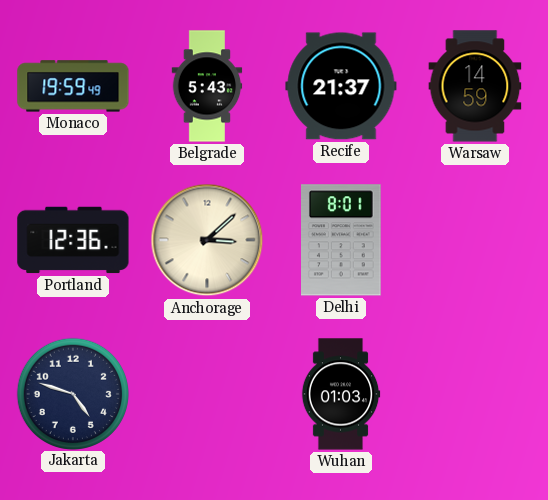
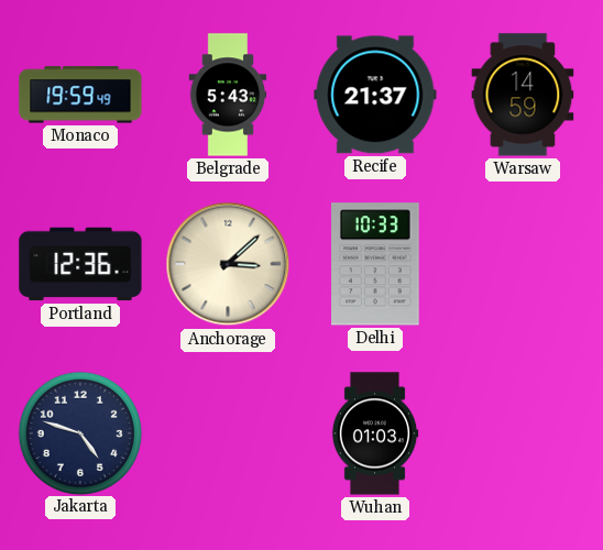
Delhi: 8:01 -> 10:33
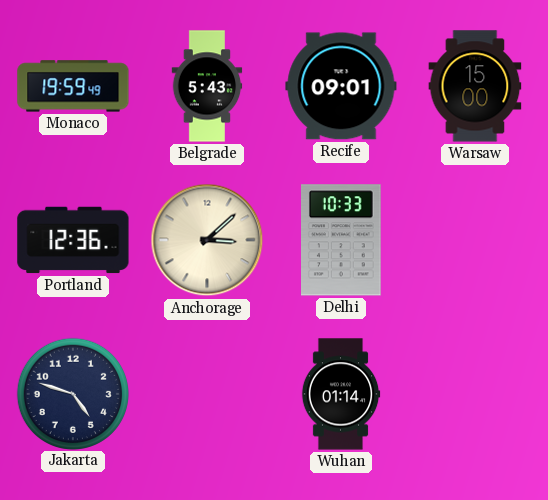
Recife: 21:37 -> 09:01
Warsaw: 14:59 -> 15:00
Wuhan: 01:03 -> 01:14
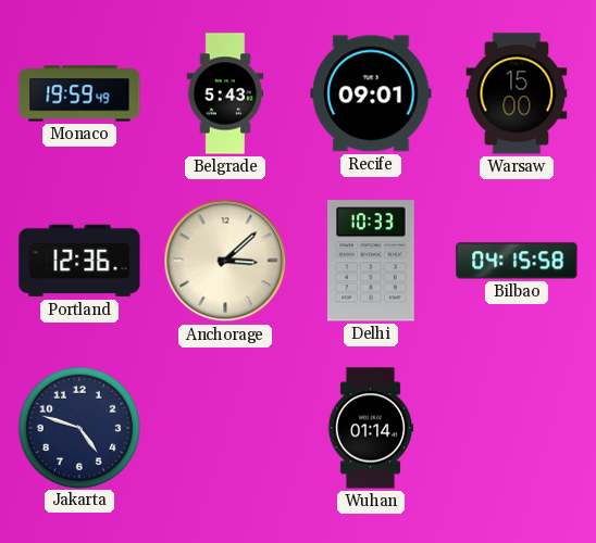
Bilbao: none -> 04:15
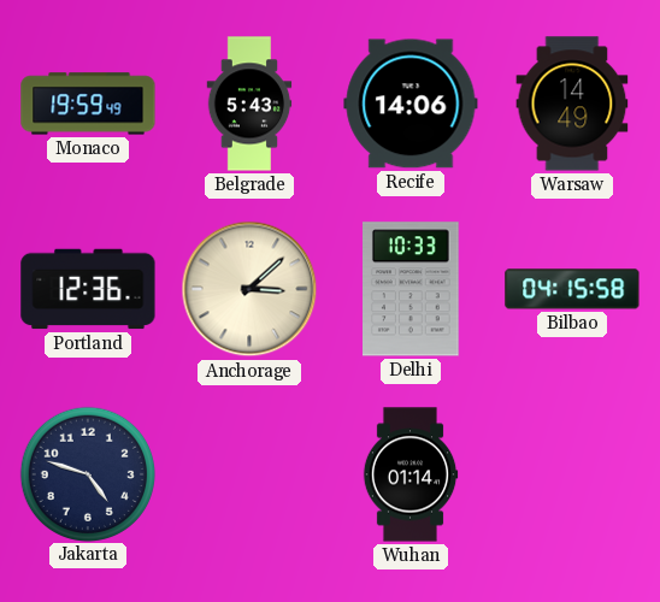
Recife: 09:01 -> 14:06
Warsaw: 15:00 -> 14:49
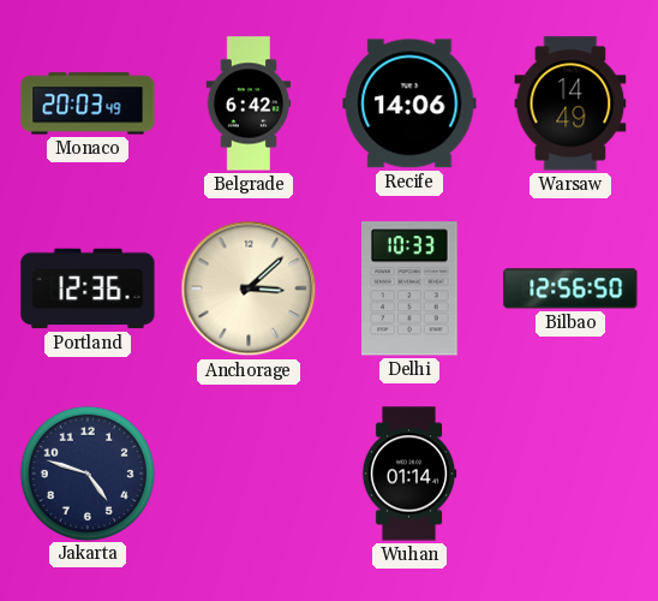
Monaco: 19:59 -> 20:03
Belgrade: 5:43 -> 6:42
Bilbao: 04:15 -> 12:56
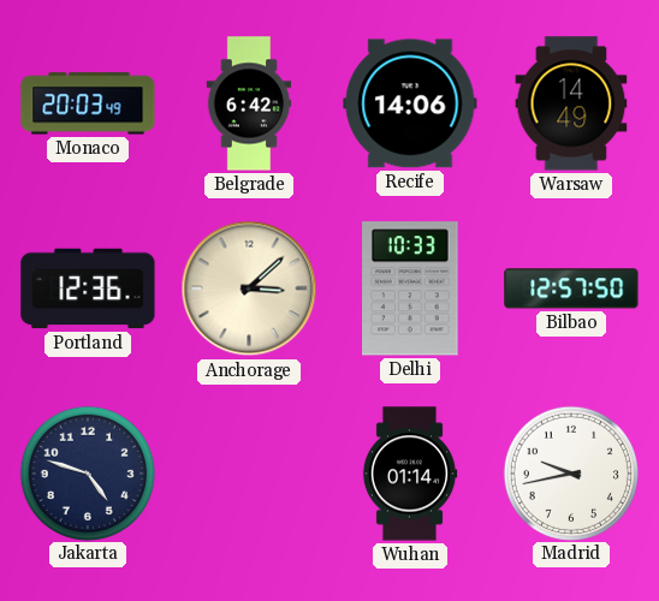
Bilbao: 12:56 -> 12:57
Madrid: none -> 9:43
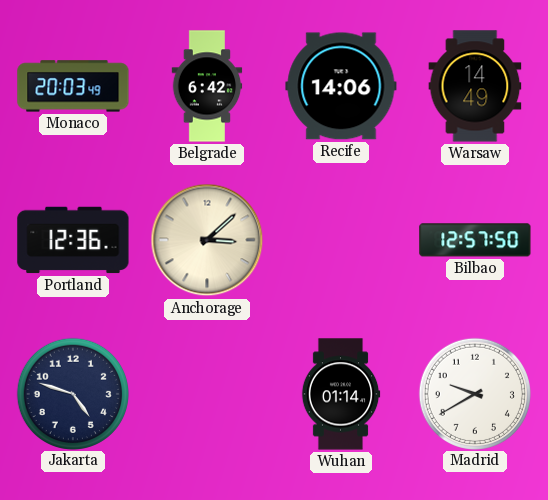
Delhi: 10:33 -> none
Madrid: 9:43 -> 9:40
